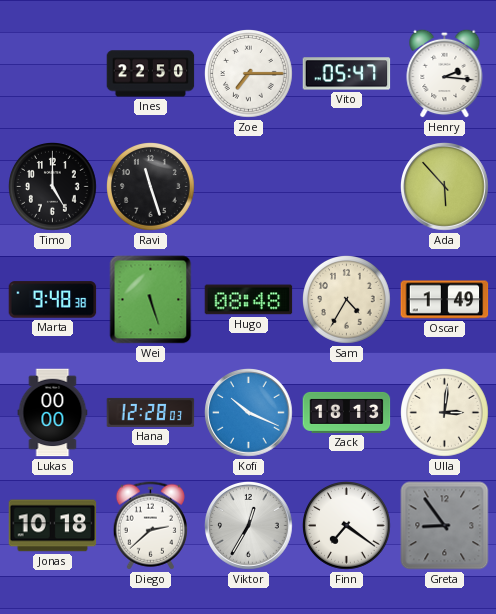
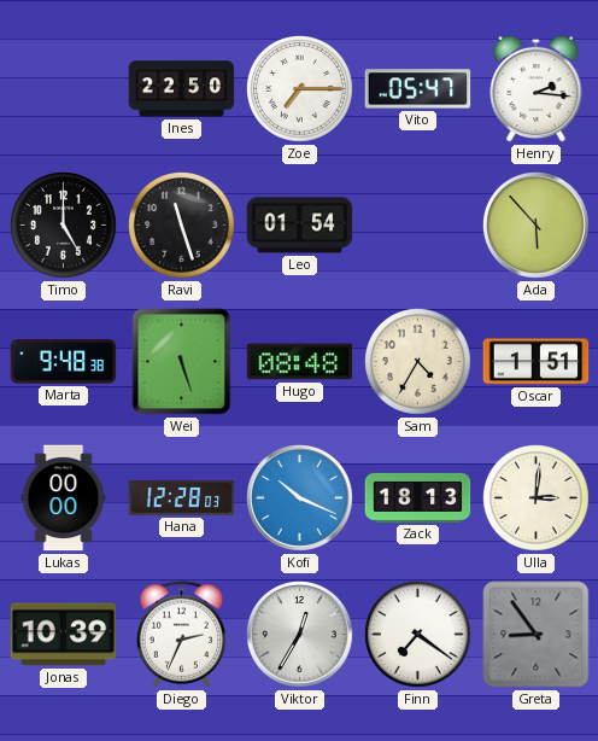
Leo: none -> 01:54
Oscar: 1:49 -> 1:51
Jonas: 10:18 -> 10:39
Diego: 2:38 -> 2:34
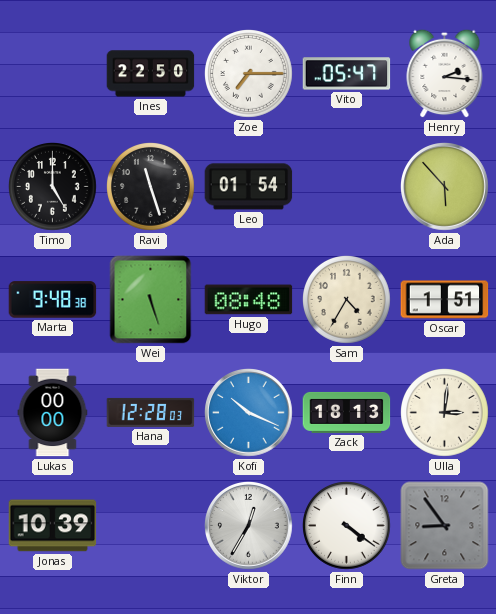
Diego: 2:34 -> none
Finn: 7:21 -> 4:21
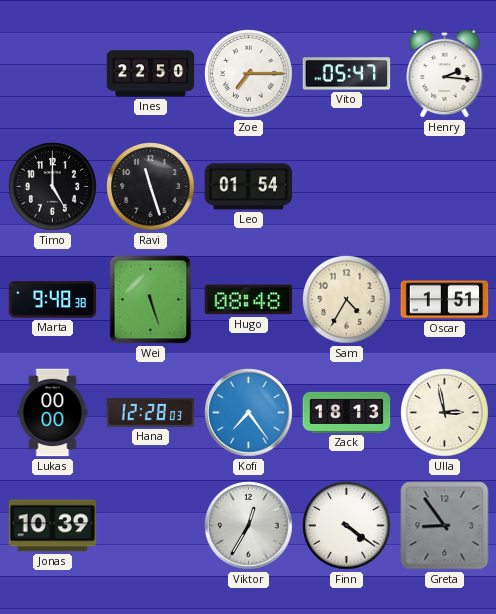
Ada: 5:53 -> none
Kofi: 10:19 -> 7:24
Ulla: 3:01 -> 2:58
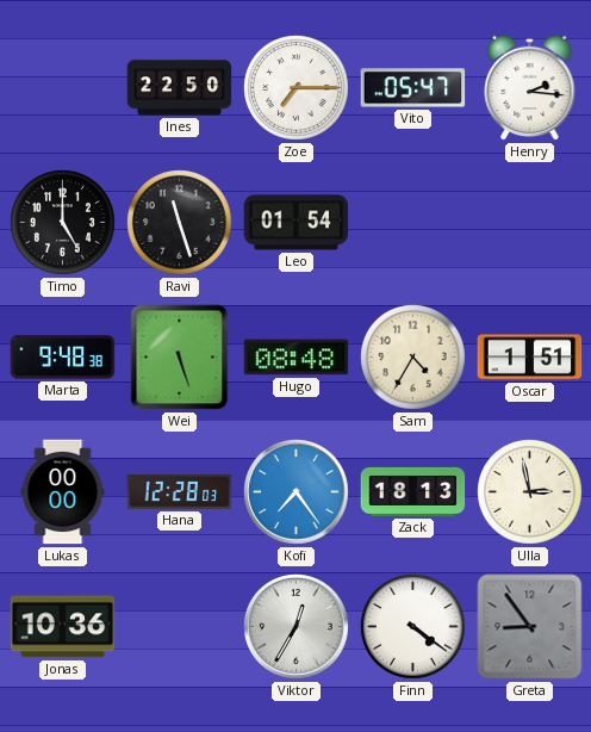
Jonas: 10:39 -> 10:36
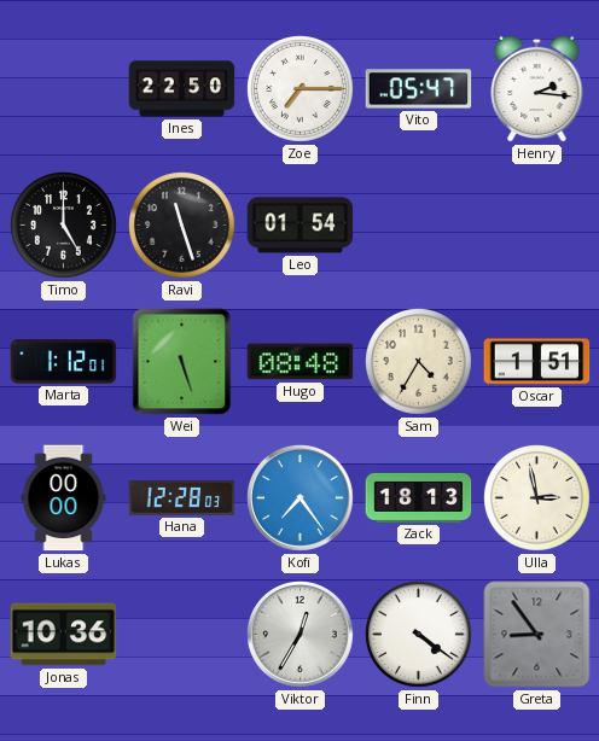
Marta: 9:48 -> 1:12
